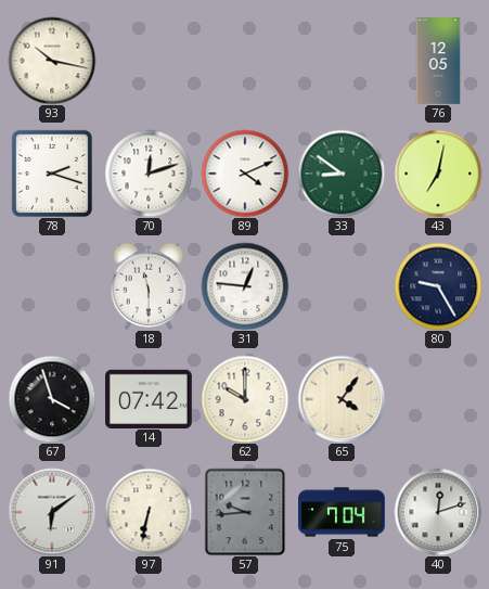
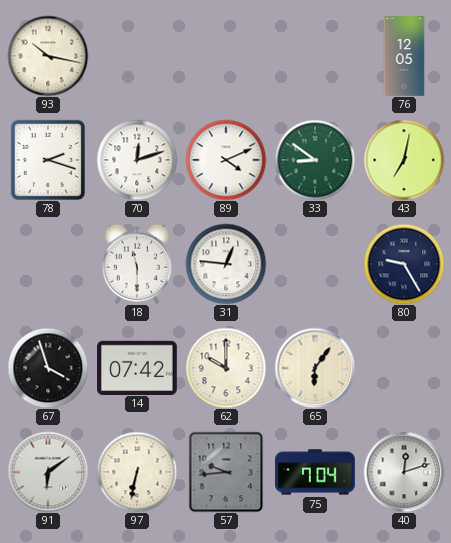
65: 4:06 -> 6:06
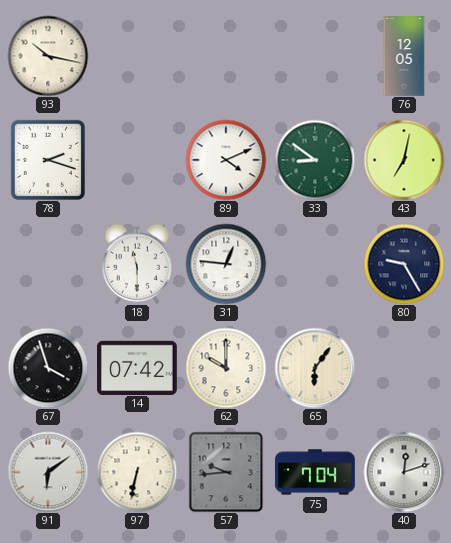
70: 12:12 -> none
